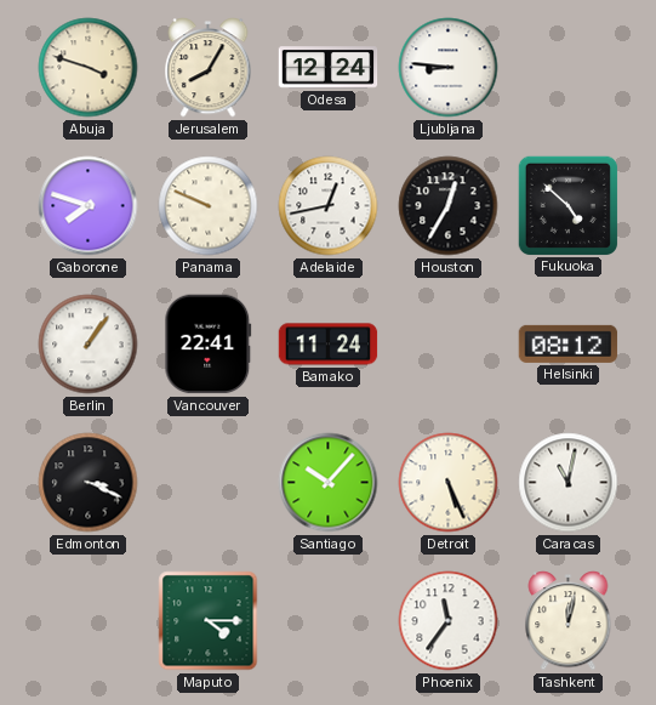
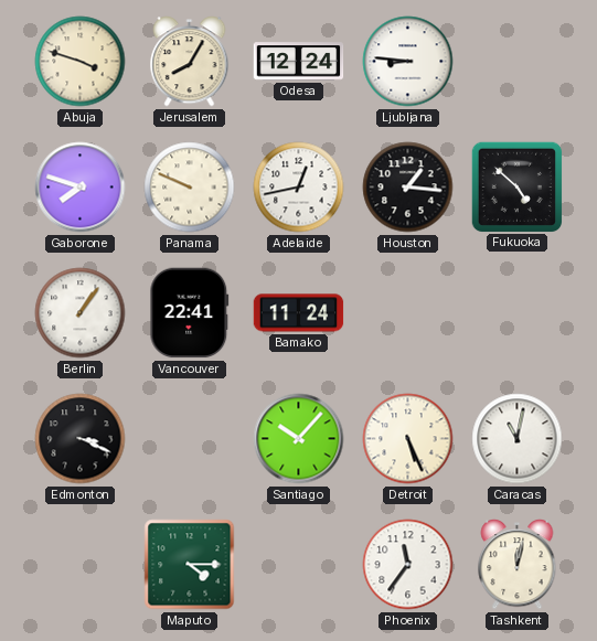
Houston: 12:35 -> 1:16
Helsinki: 08:12 -> none
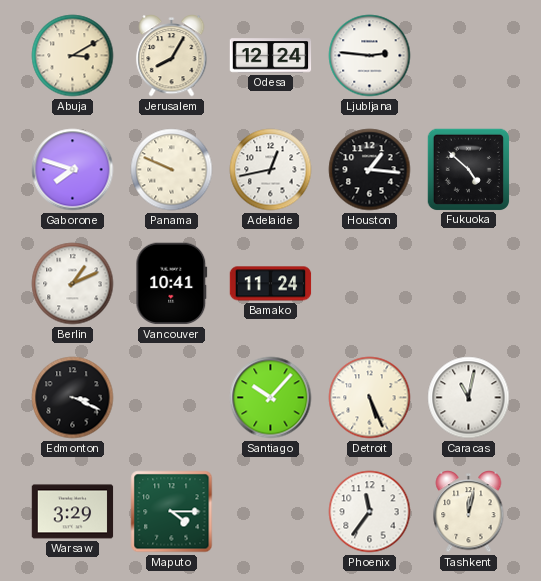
Abuja: 3:48 -> 3:10
Ljubljana: 8:46 -> 2:46
Berlin: 1:06 -> 1:11
Vancouver: 22:41 -> 10:41
Warsaw: none -> 3:29
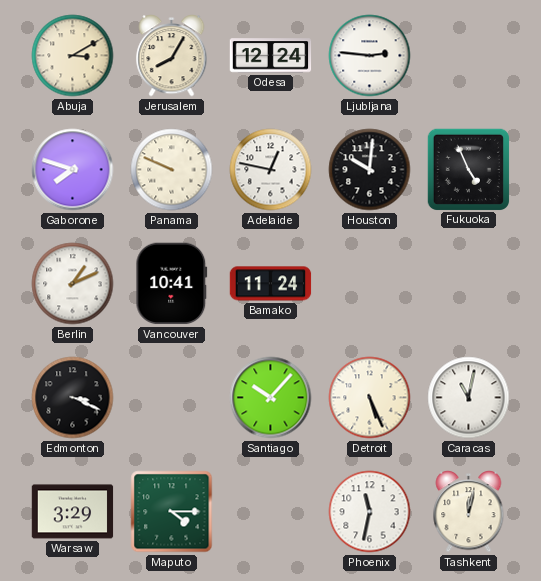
Adelaide: 12:43 -> 12:47
Houston: 1:16 -> 10:01
Fukuoka: 4:52 -> 4:56
Phoenix: 11:36 -> 11:32
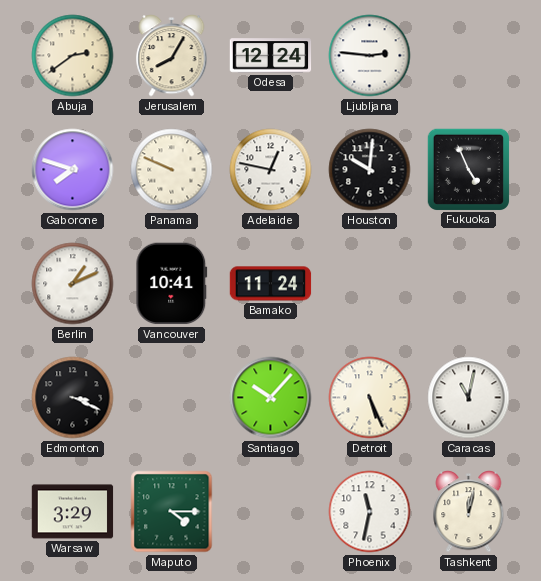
Abuja: 3:10 -> 2:39
